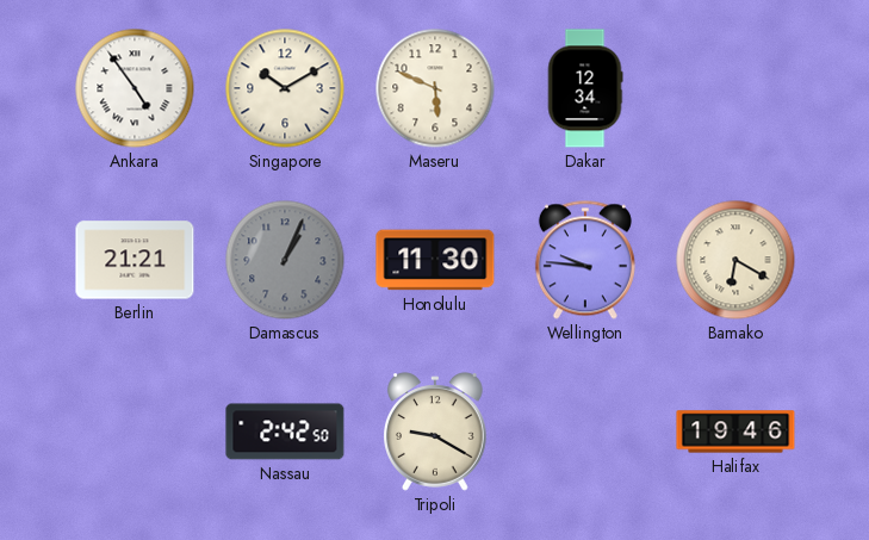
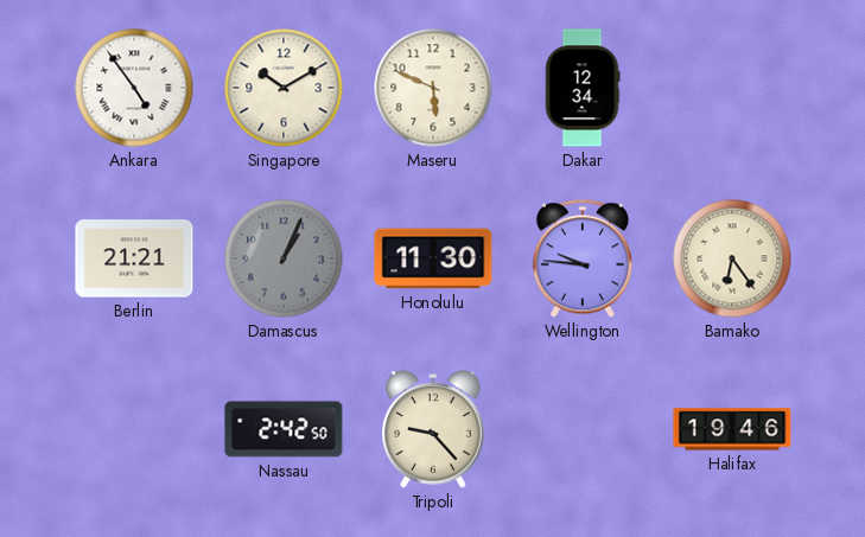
Bamako: 6:20 -> 6:24
Tripoli: 9:20 -> 9:23
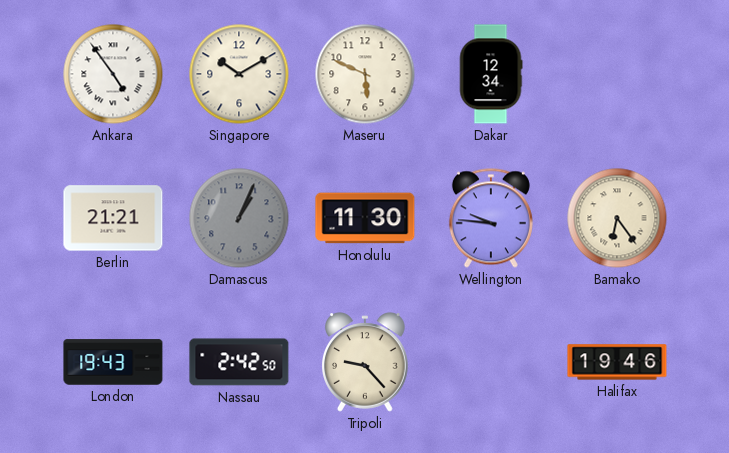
London: none -> 19:43
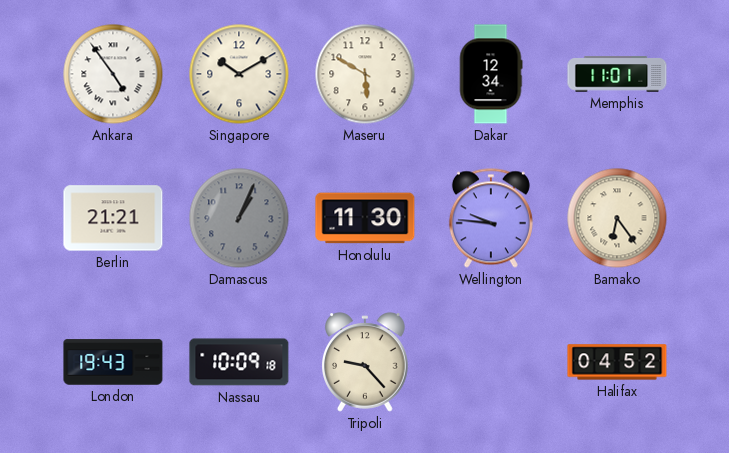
Maseru: 5:49 -> 5:50
Memphis: none -> 11:01
Nassau: 2:42 -> 10:09
Halifax: 19:46 -> 04:52
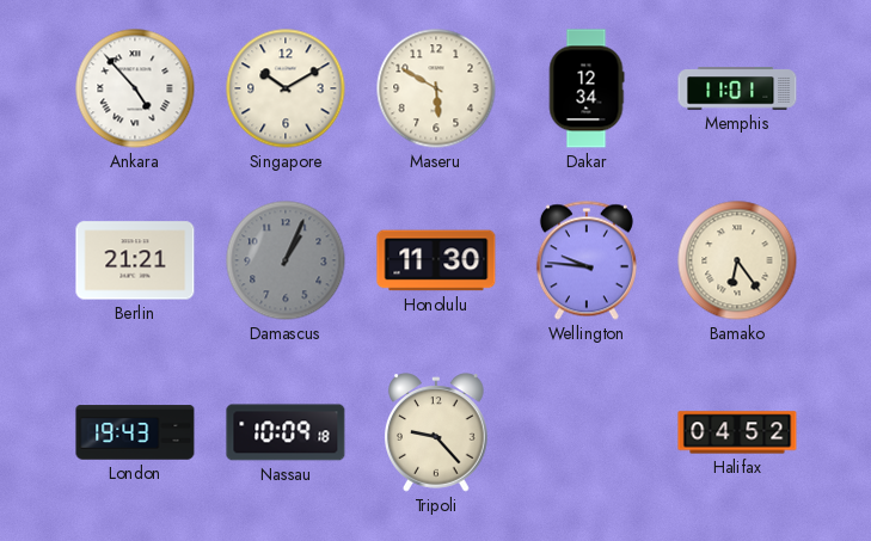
Ankara: 4:54 -> 4:53
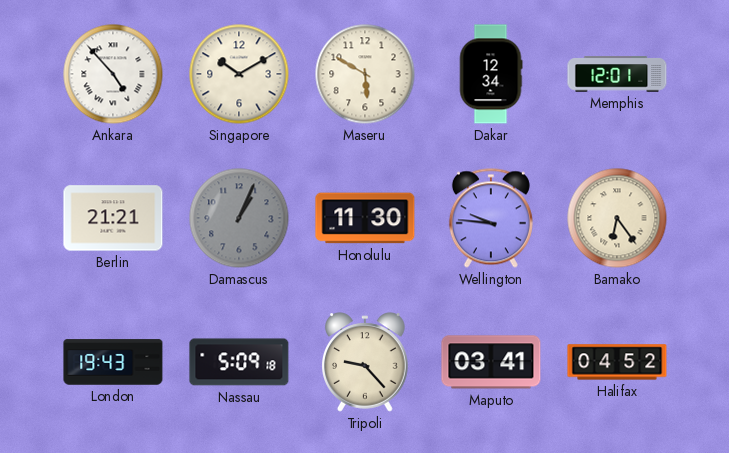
Memphis: 11:01 -> 12:01
Nassau: 10:09 -> 5:09
Maputo: none -> 03:41
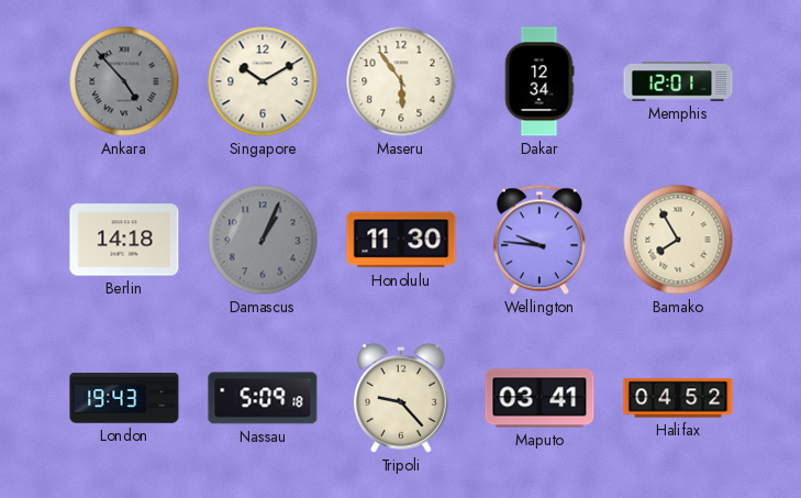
Ankara dial: white -> grey
Maseru: 5:50 -> 5:54
Berlin: 21:21 -> 14:18
Bamako: 6:24 -> 7:55
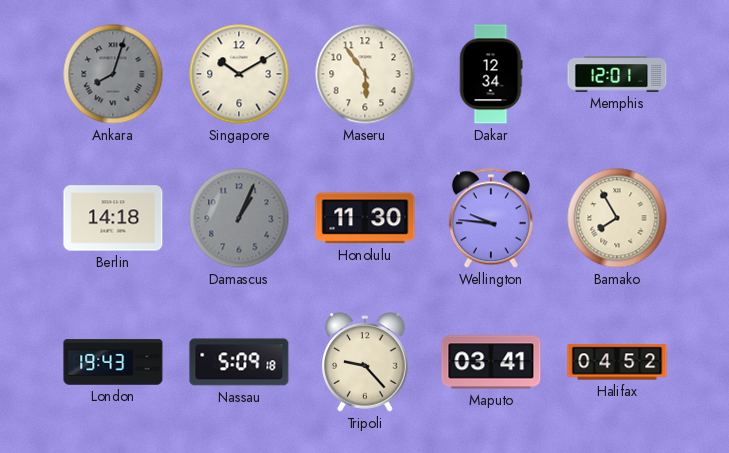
Ankara: 4:53 -> 8:03
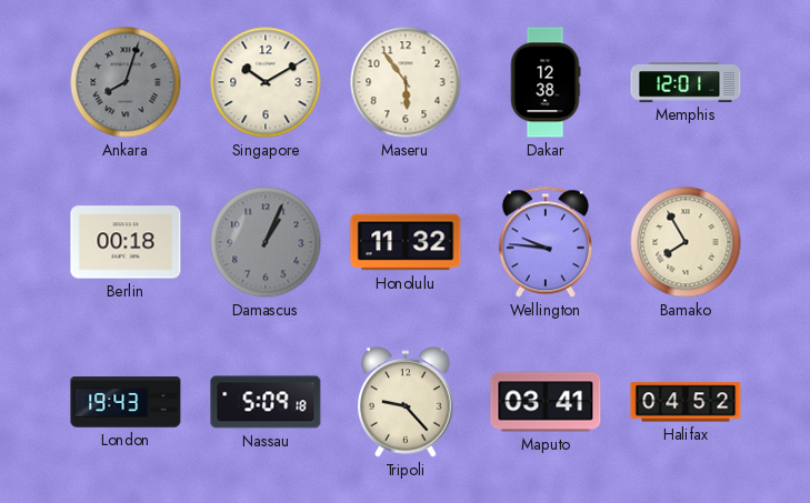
Dakar: 12:34 -> 12:38
Berlin: 14:18 -> 00:18
Honolulu: 11:30 -> 11:32
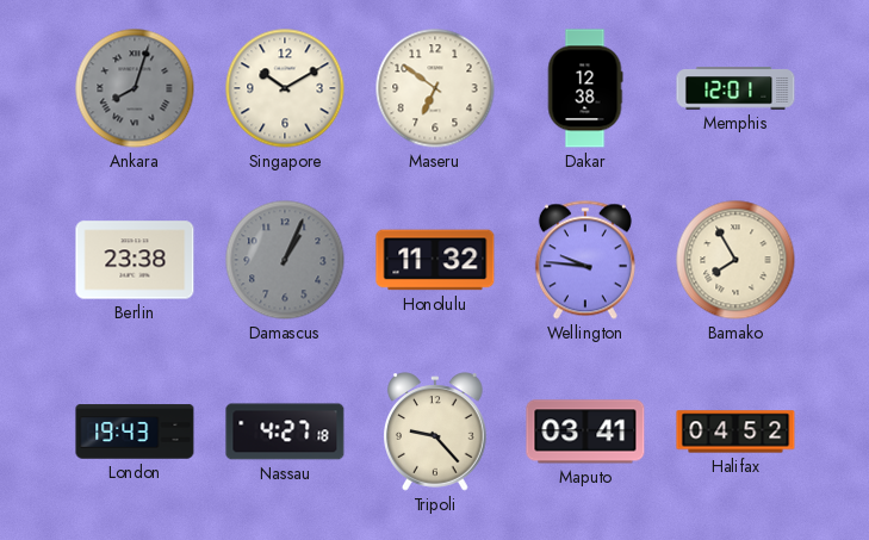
Maseru: 5:54 -> 6:51
Berlin: 00:18 -> 23:38
Nassau: 5:09 -> 4:27
